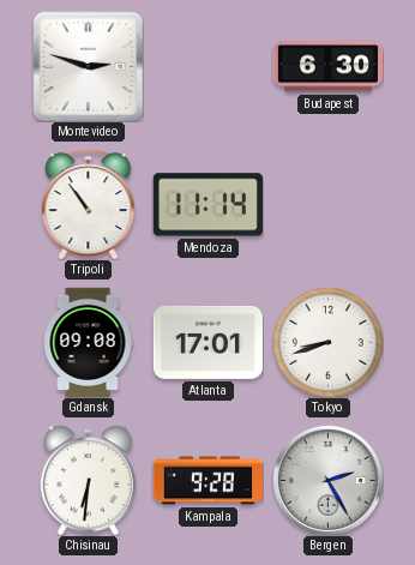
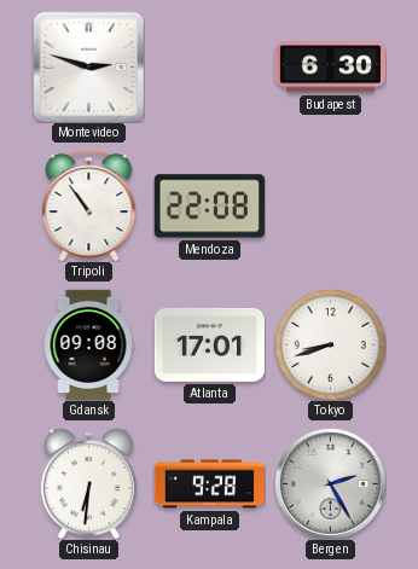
Mendoza: 11:14 -> 22:08
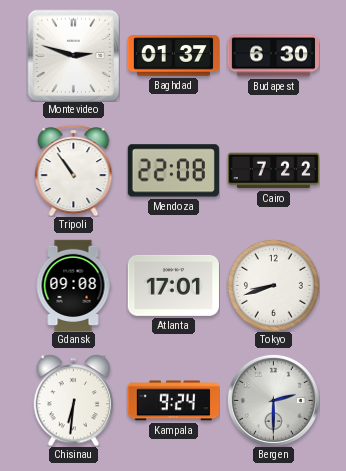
Baghdad: none -> 01:37
Cairo: none -> 7:22
Kampala: 9:28 -> 9:24
Bergen: 2:25 -> 2:30
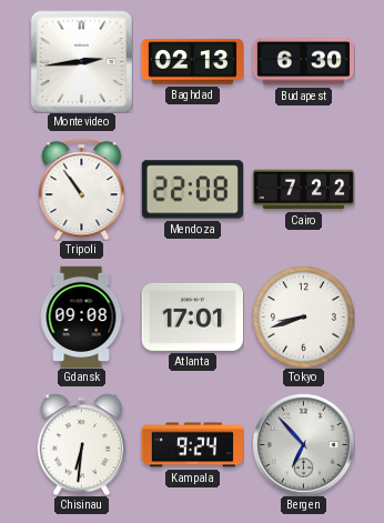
Montevideo: 2:48 -> 2:44
Baghdad: 01:37 -> 02:13
Bergen: 2:30 -> 6:53
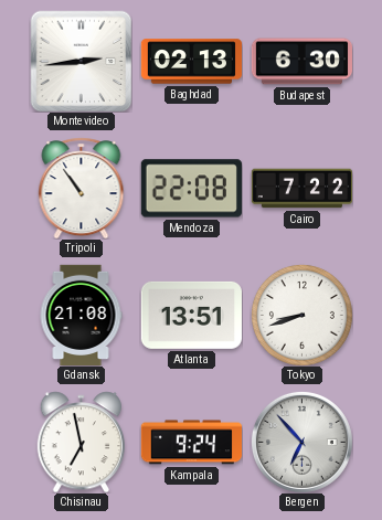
Gdansk: 09:08 -> 21:08
Atlanta: 17:01 -> 13:51
Chisinau: 6:31 -> 6:58
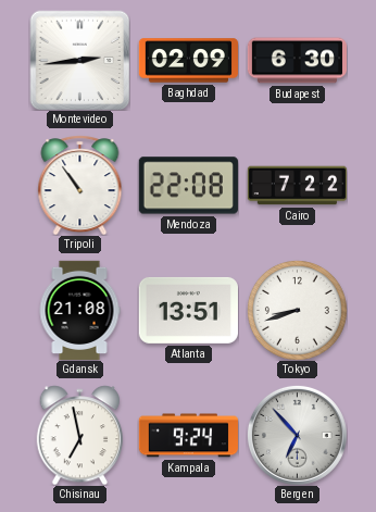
Baghdad: 02:13 -> 02:09
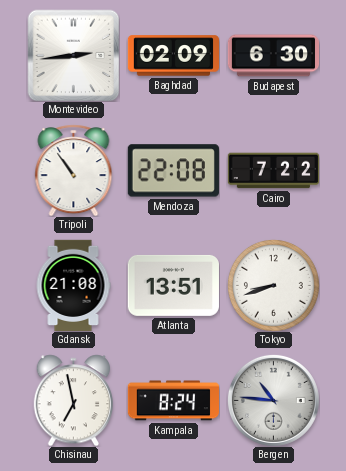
Kampala: 9:24 -> 8:24
Bergen: 6:53 -> 10:46
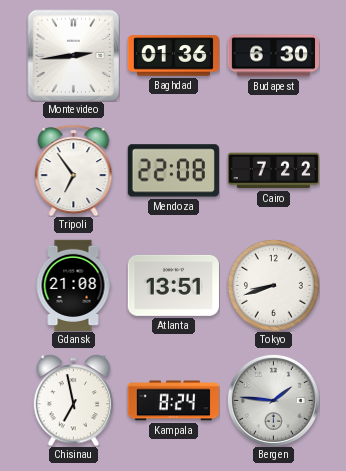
Baghdad: 02:09 -> 01:36
Tripoli: 10:54 -> 6:54
Bergen: 10:46 -> 1:46
